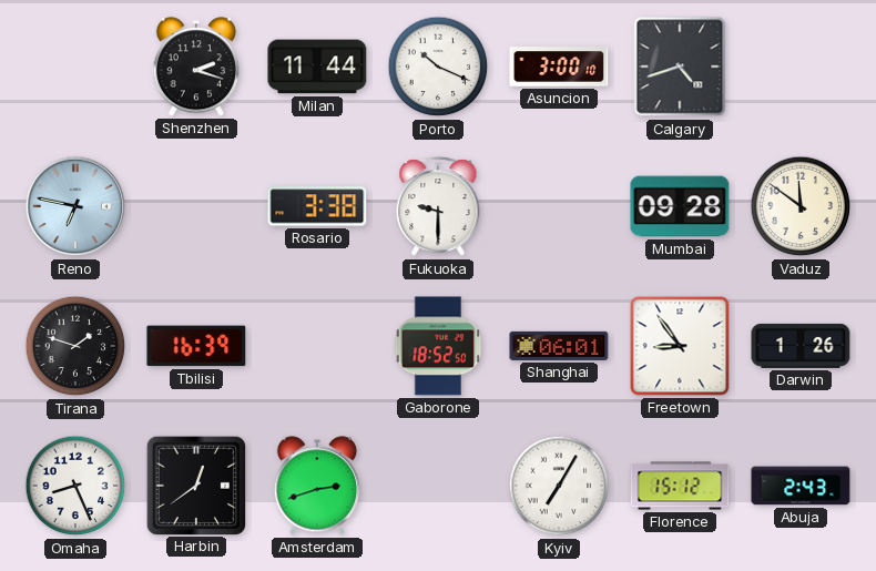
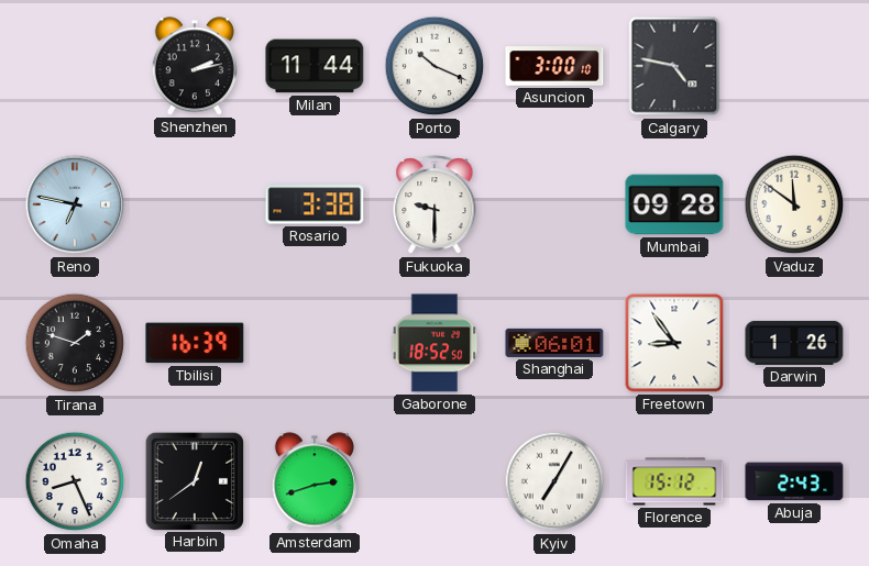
Shenzhen: 2:18 -> 2:13
Calgary: 4:42 -> 4:47
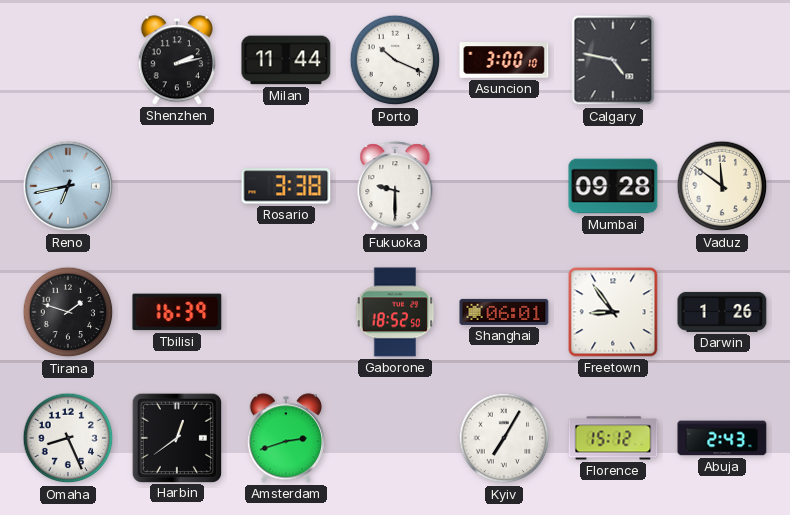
Reno: 6:47 -> 6:43
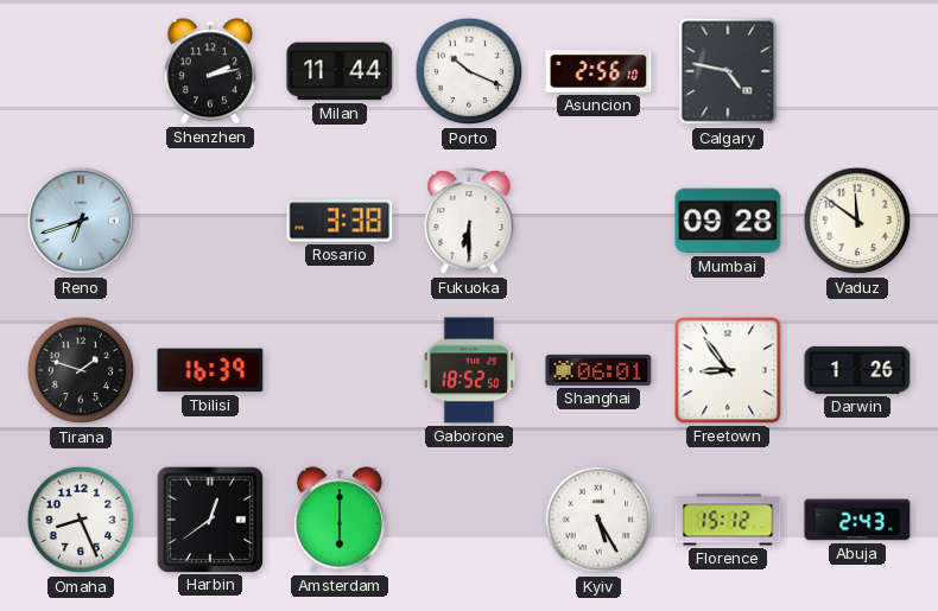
Asuncion: 3:00 -> 2:56
Reno: 6:43 -> 6:42
Fukuoka: 9:30 -> 6:30
Amsterdam: 2:42 -> 6:00
Kyiv: 7:05 -> 5:25
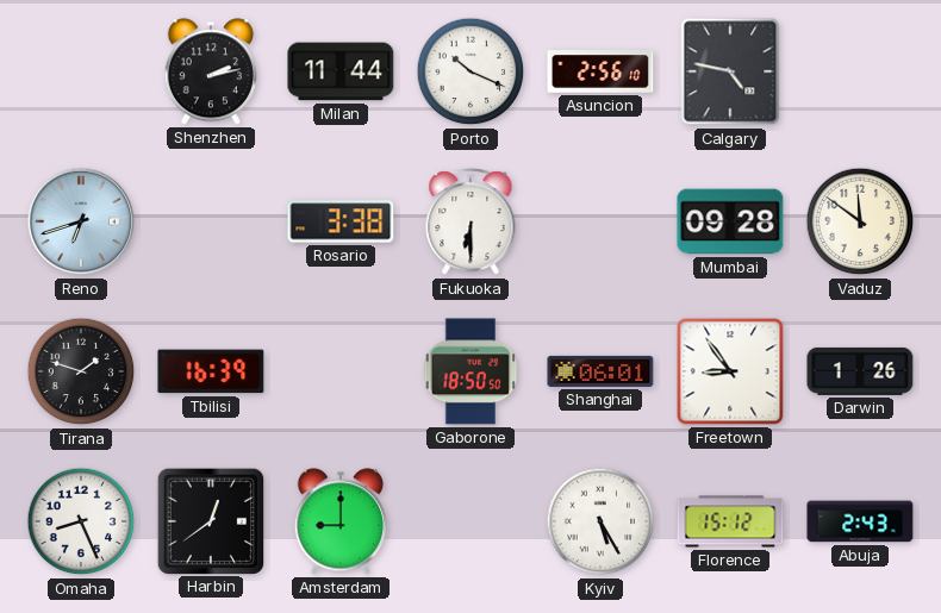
Gaborone: 18:52 -> 18:50
Amsterdam: 6:00 -> 9:00
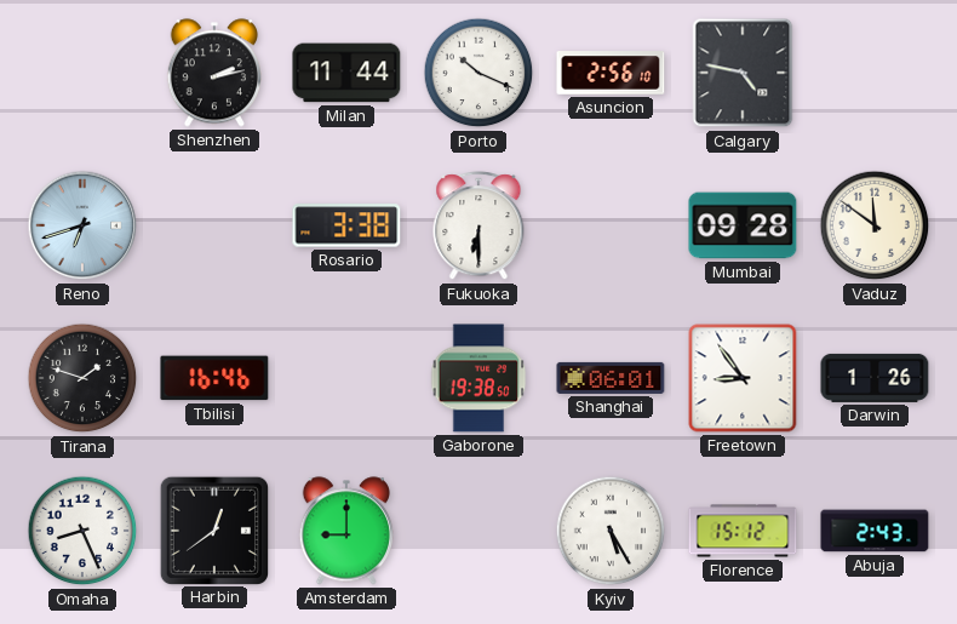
Tbilisi: 16:39 -> 16:46
Gaborone: 18:50 -> 19:38
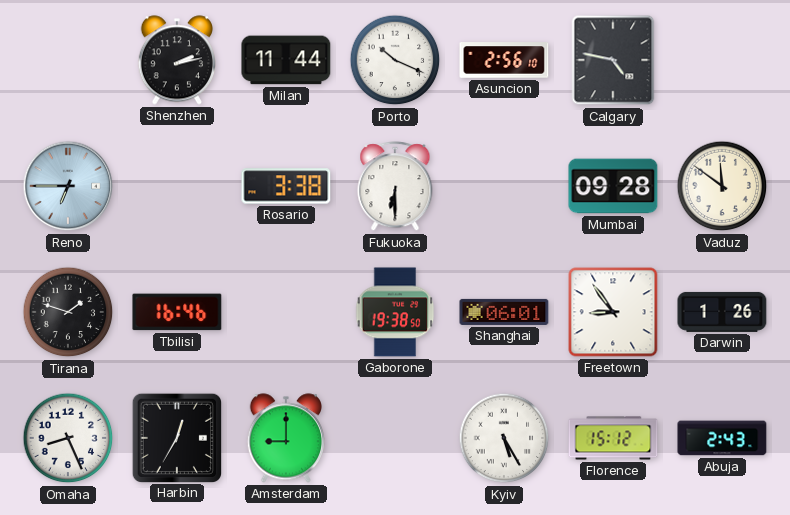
Reno: 6:42 -> 6:45
Harbin: 12:39 -> 12:35
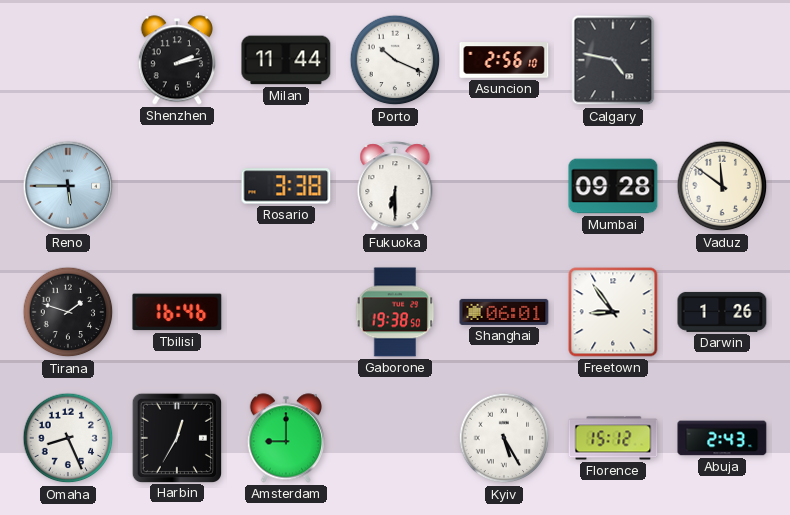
Reno: 6:45 -> 5:45
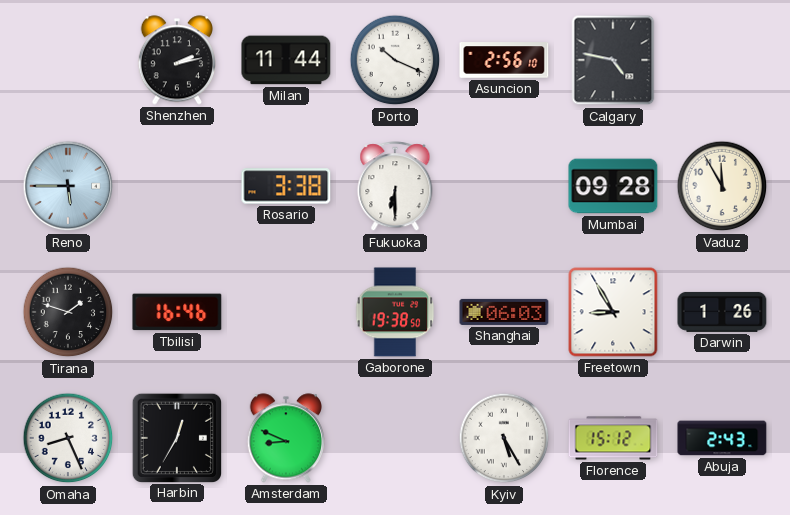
Vaduz: 11:51 -> 11:55
Shanghai: 06:01 -> 06:03
Freetown: 8:54 -> 8:55
Amsterdam: 9:00 -> 8:49
